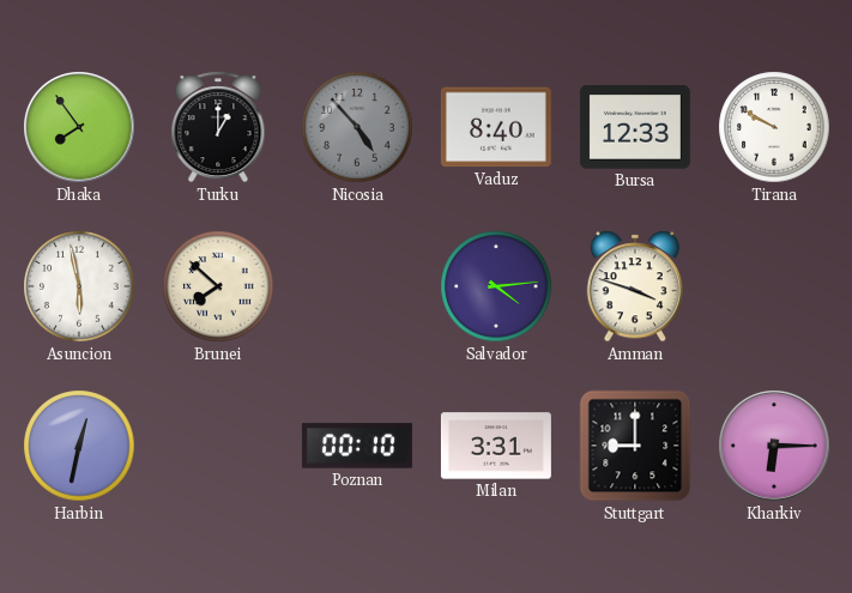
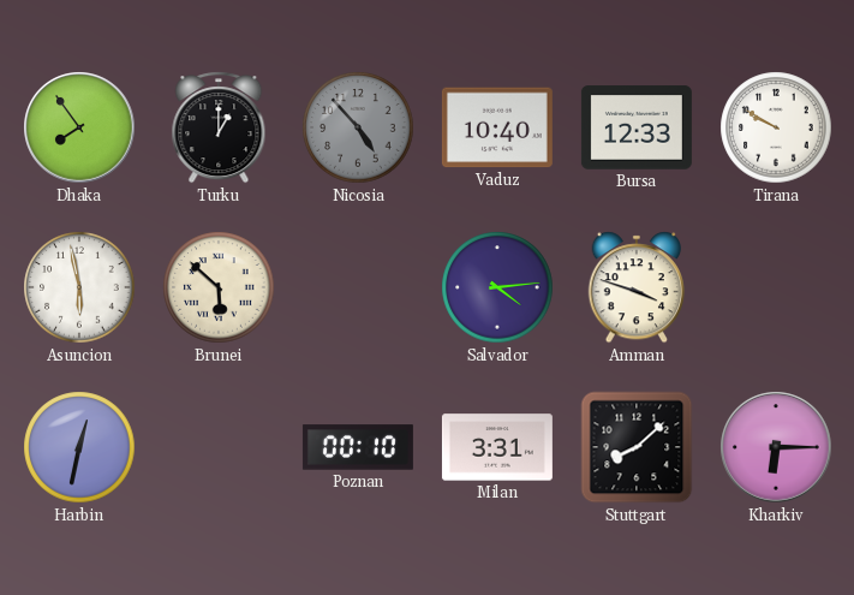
Vaduz: 8:40 -> 10:40
Brunei: 7:52 -> 5:52
Stuttgart: 9:00 -> 8:08
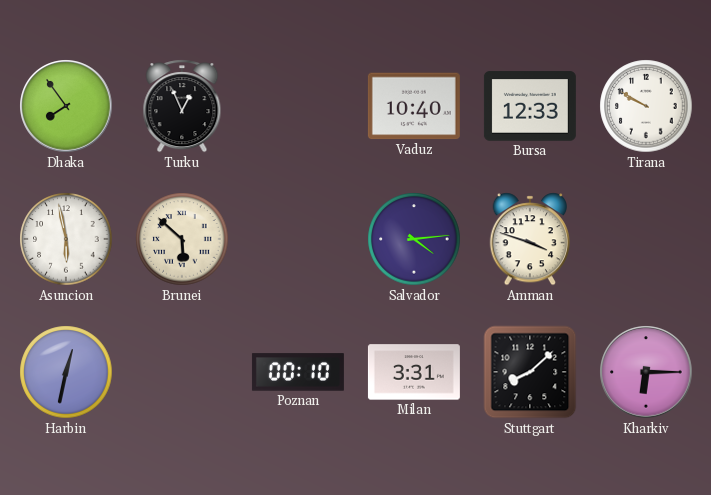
Turku: 1:00 -> 12:56
Nicosia: 4:53 -> none
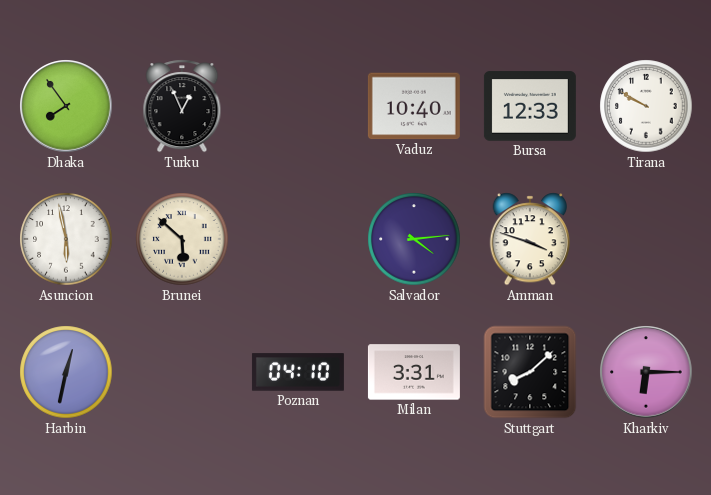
Poznan: 00:10 -> 04:10
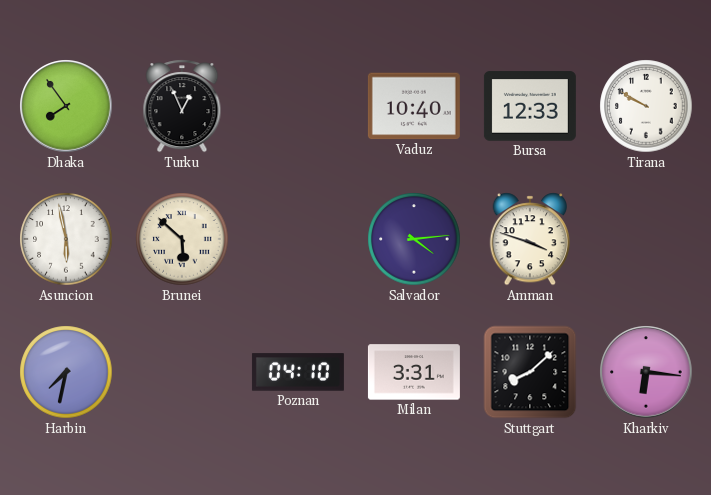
Harbin: 12:32 -> 7:32
Kharkiv: 6:15 -> 6:16
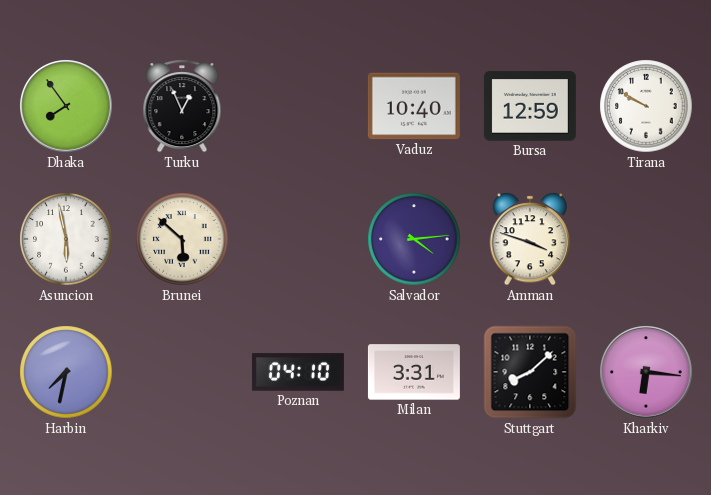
Bursa: 12:33 -> 12:59
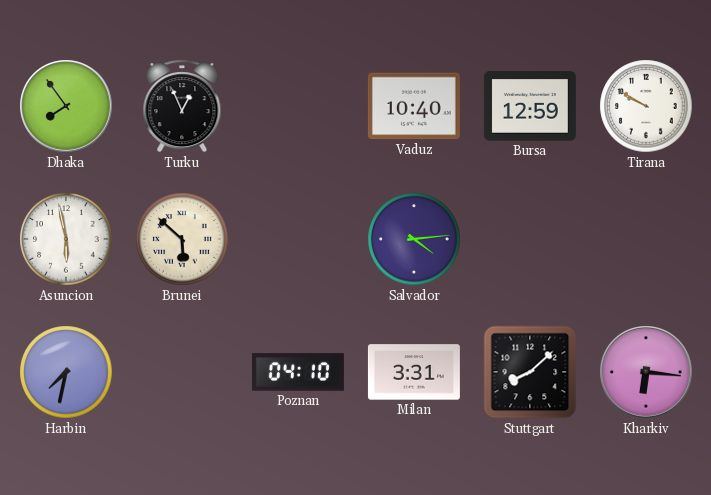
Amman: 3:48 -> none
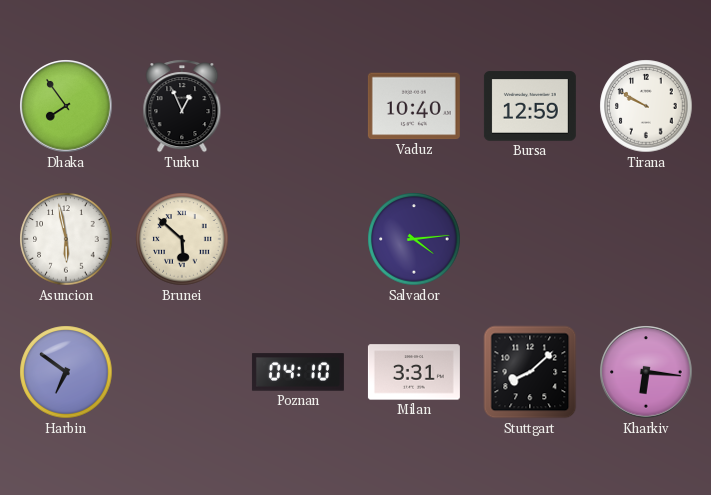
Harbin: 7:32 -> 6:51
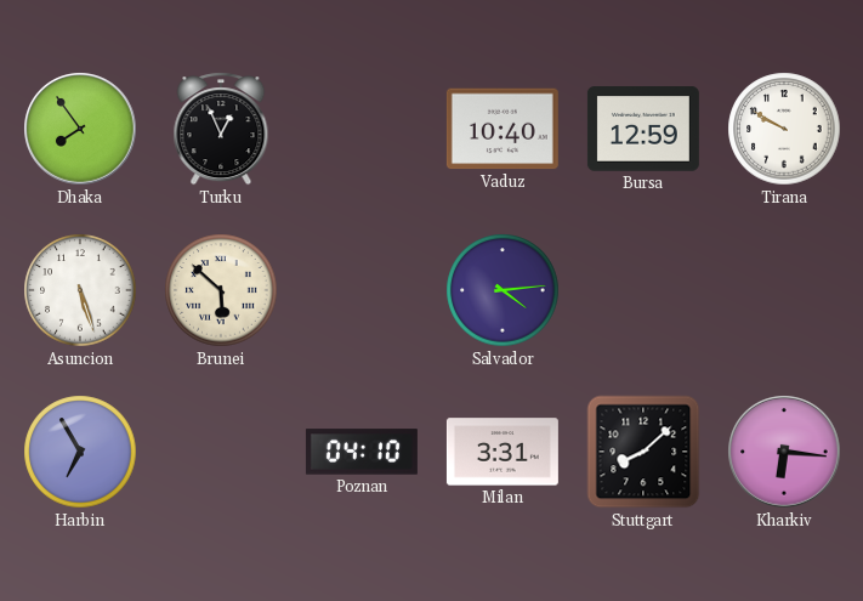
Asuncion: 5:58 -> 5:27
Harbin: 6:51 -> 6:55
